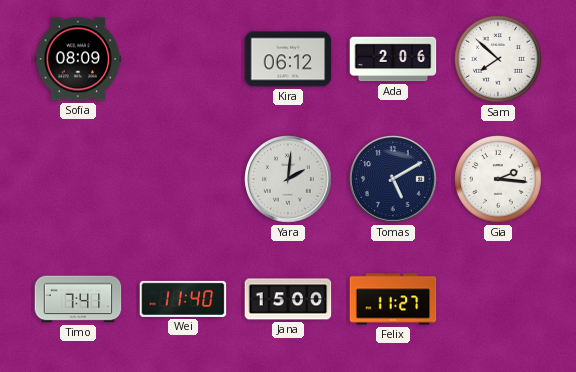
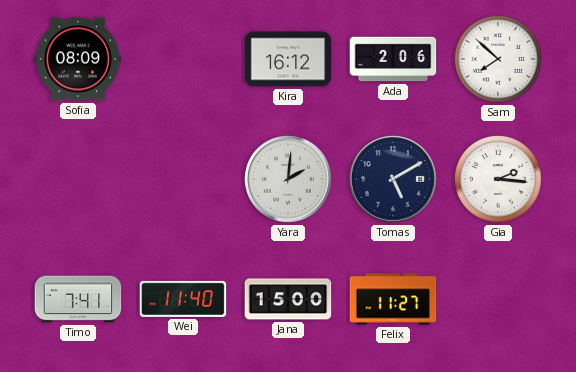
Kira: 06:12 -> 16:12
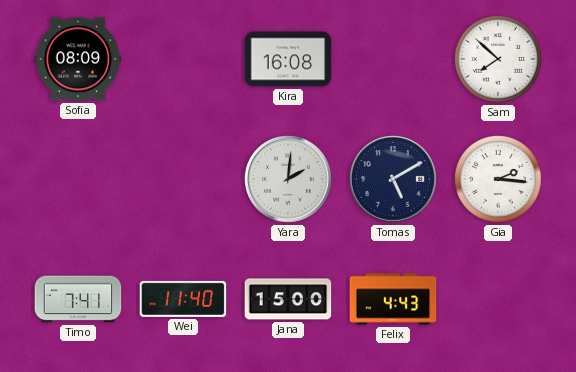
Kira: 16:12 -> 16:08
Ada: 2:06 -> none
Felix: 11:27 -> 4:43
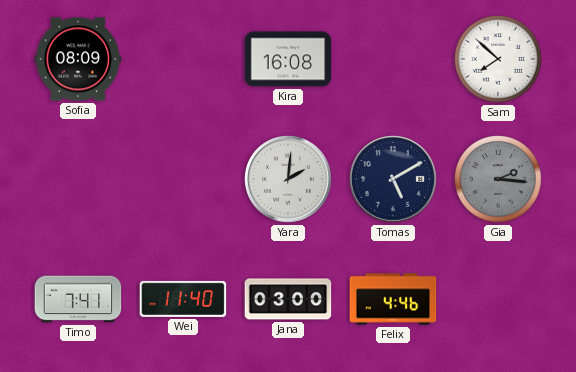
Gia dial: white -> grey
Jana: 15:00 -> 03:00
Felix: 4:43 -> 4:46
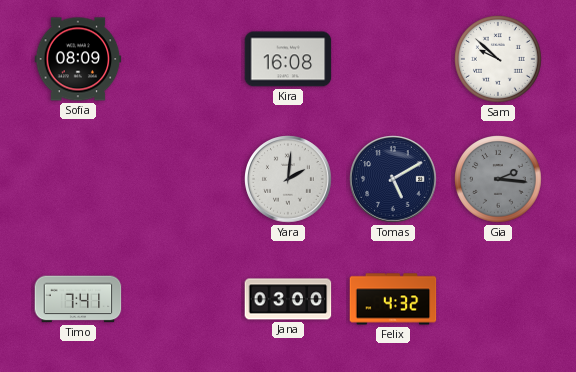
Sam: 7:52 -> 9:52
Wei: 11:40 -> none
Felix: 4:46 -> 4:32
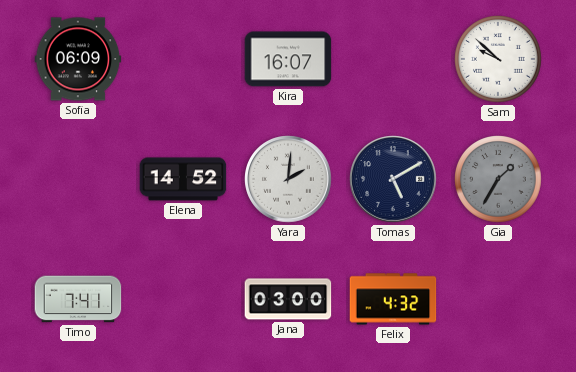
Sofia: 08:09 -> 06:09
Kira: 16:08 -> 16:07
Elena: none -> 14:52
Gia: 2:16 -> 1:35
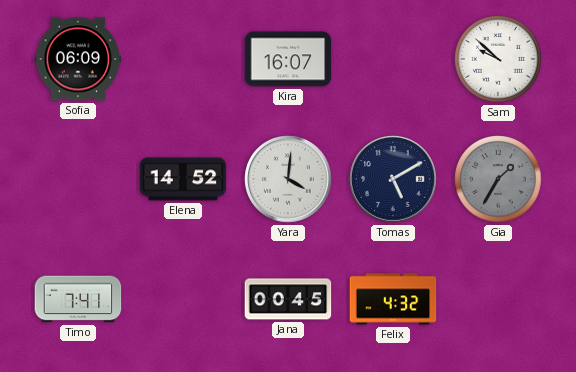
Yara: 2:01 -> 4:01
Jana: 03:00 -> 00:45
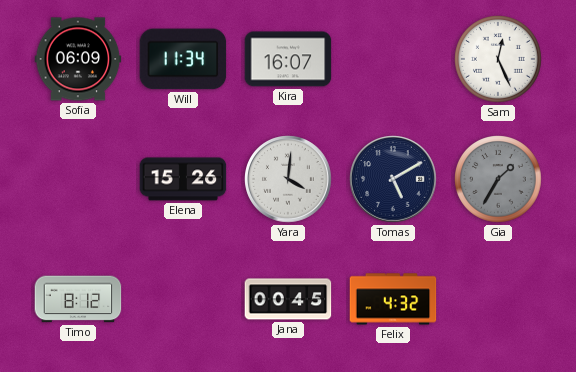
Will: none -> 11:34
Sam: 9:52 -> 12:26
Elena: 14:52 -> 15:26
Timo: 7:41 -> 8:12
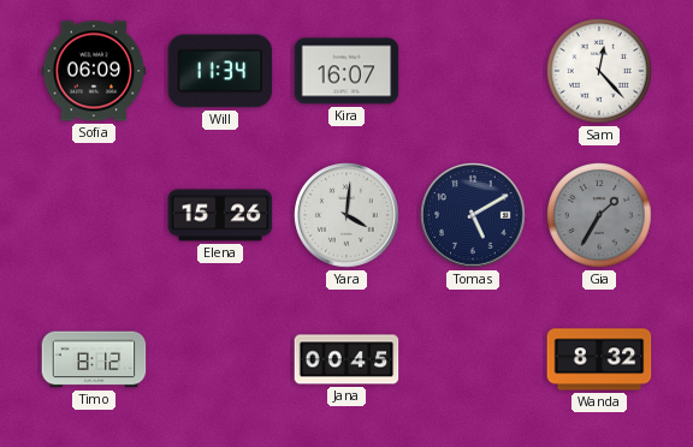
Sam: 12:26 -> 12:23
Felix: 4:32 -> none
Wanda: none -> 8:32
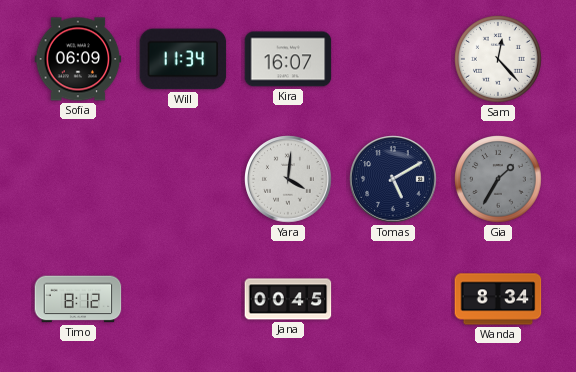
Elena: 15:26 -> none
Wanda: 8:32 -> 8:34
